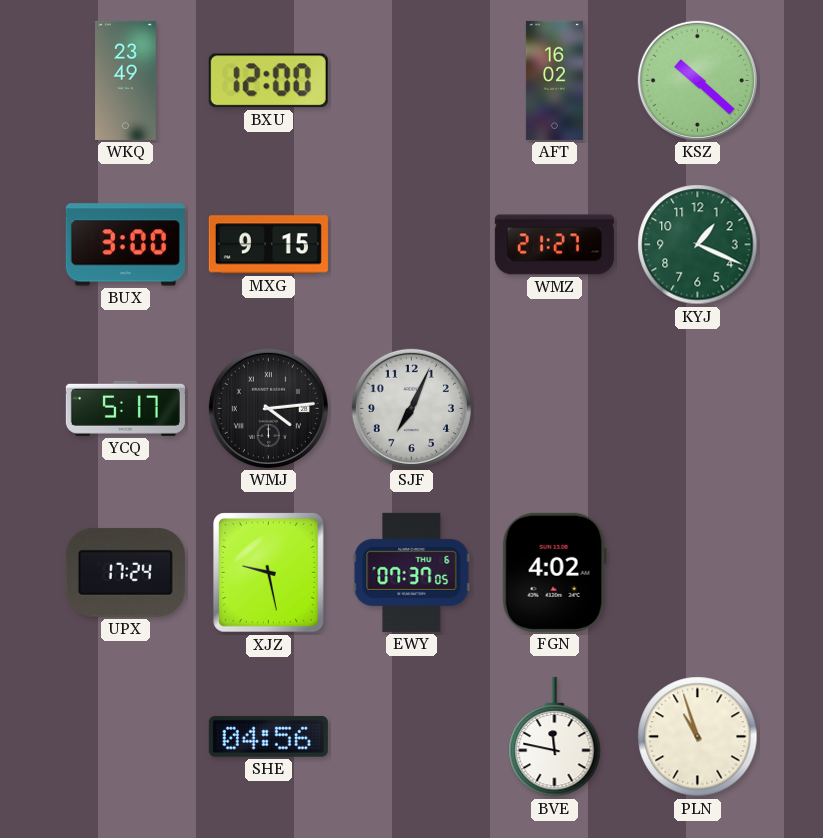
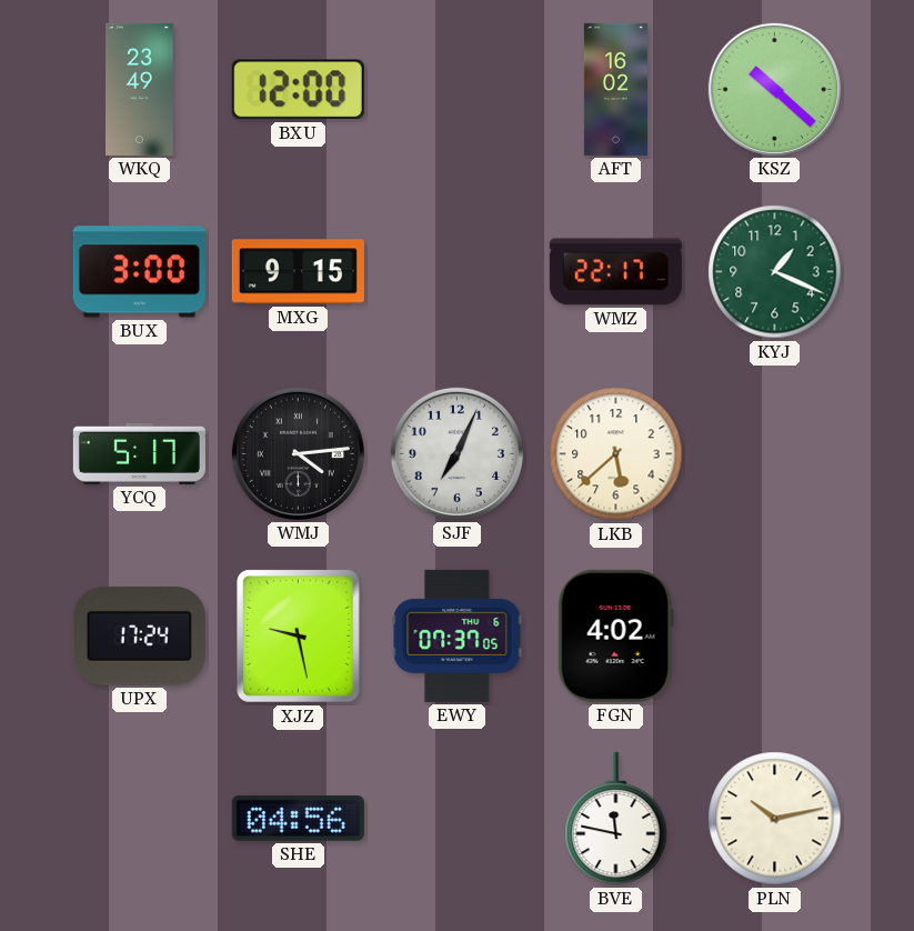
WMZ: 21:27 -> 22:17
LKB: none -> 5:38
PLN: 10:57 -> 10:13
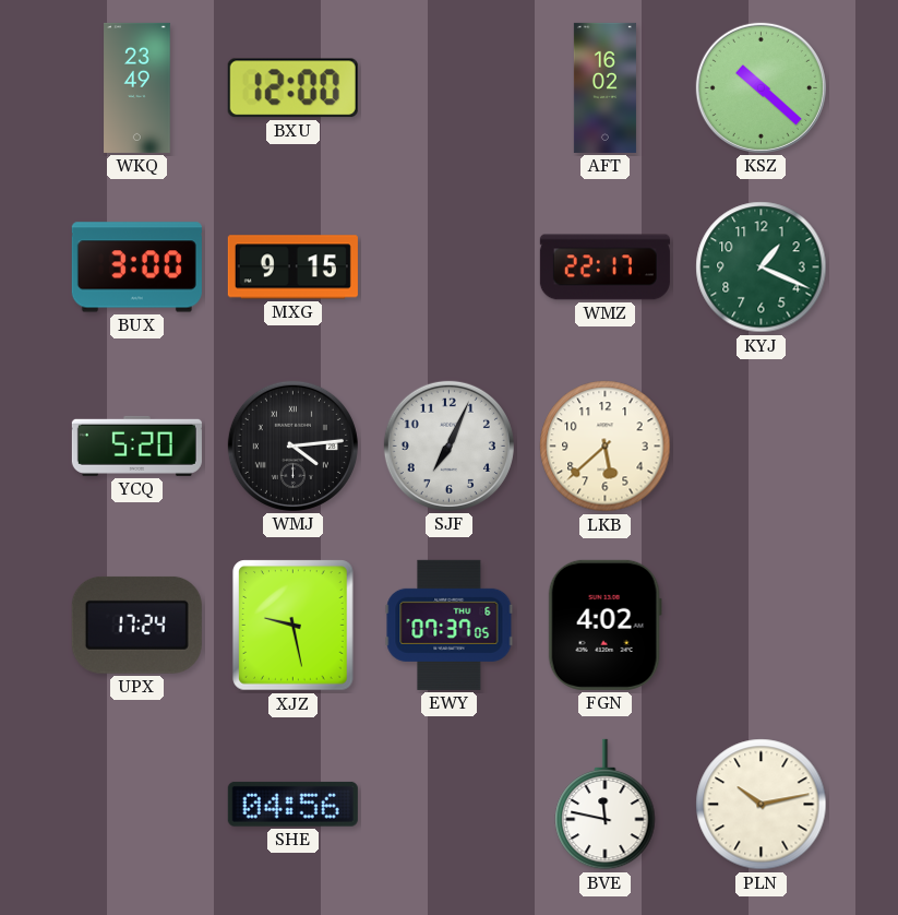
YCQ: 5:17 -> 5:20
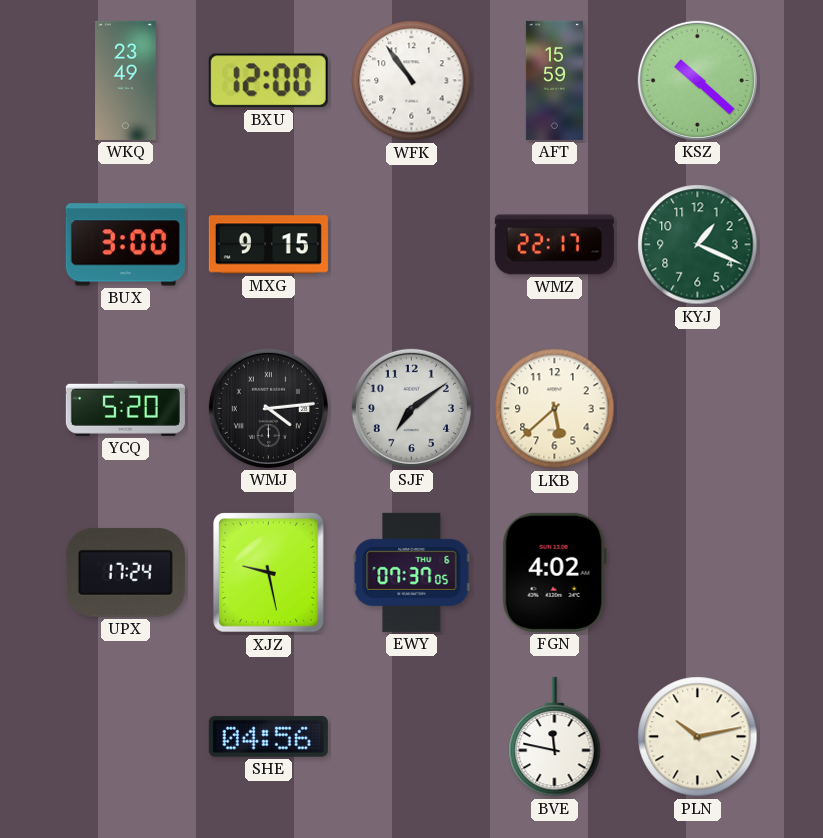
WFK: none -> 10:54
AFT: 16:02 -> 15:59
SJF: 7:04 -> 7:09
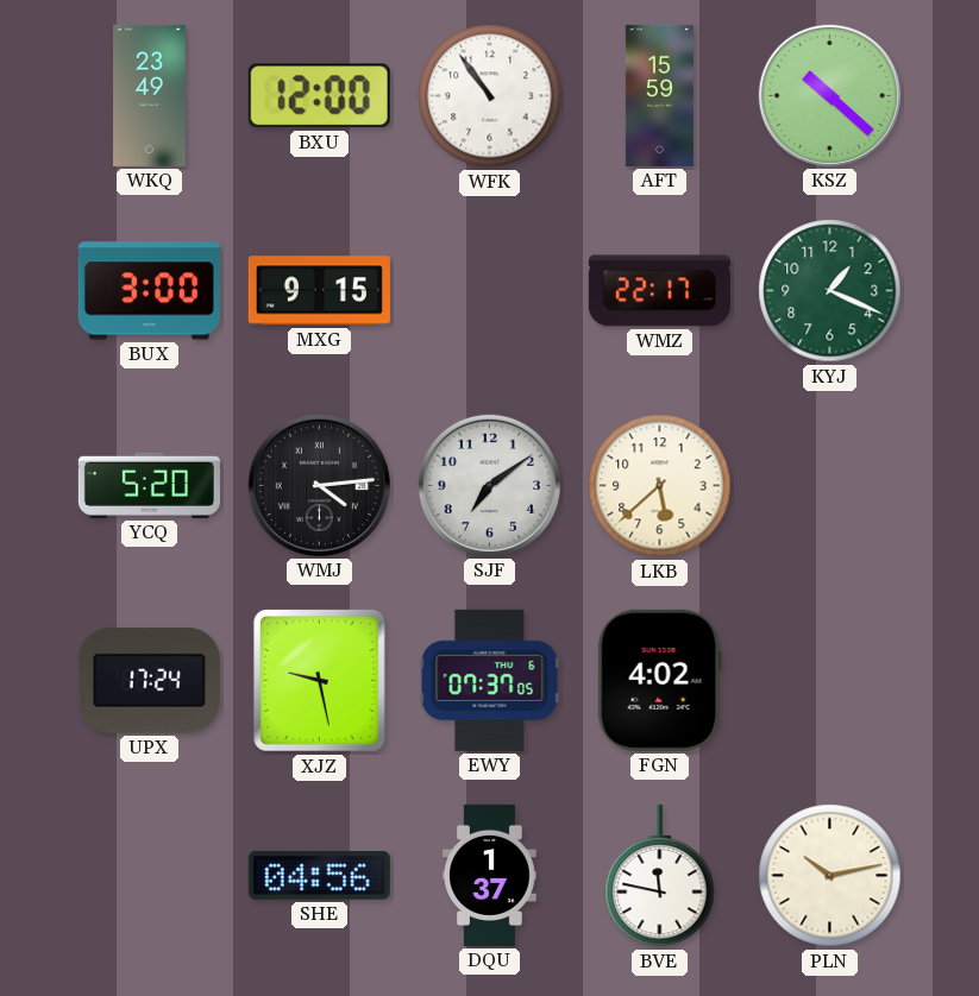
DQU: none -> 1:37
